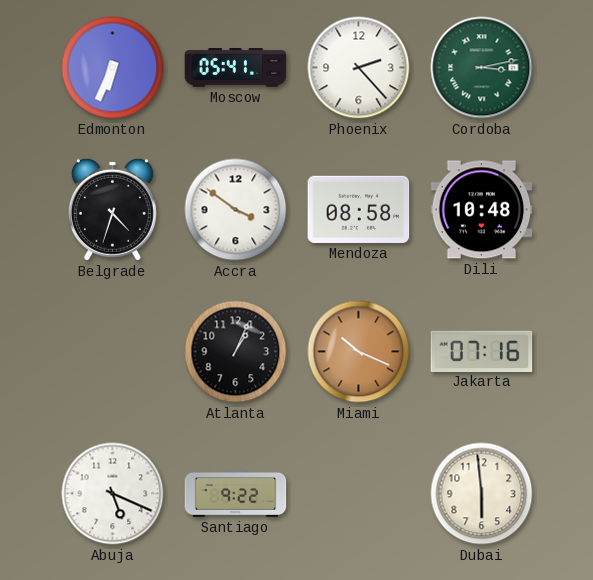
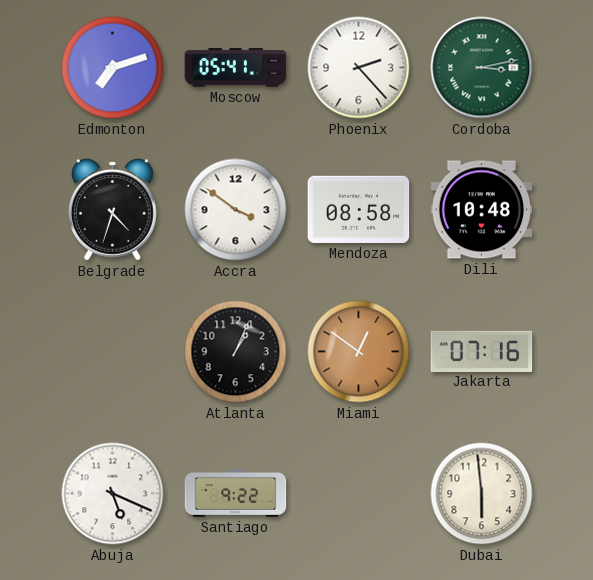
Edmonton: 6:34 -> 7:12
Miami: 10:19 -> 12:51
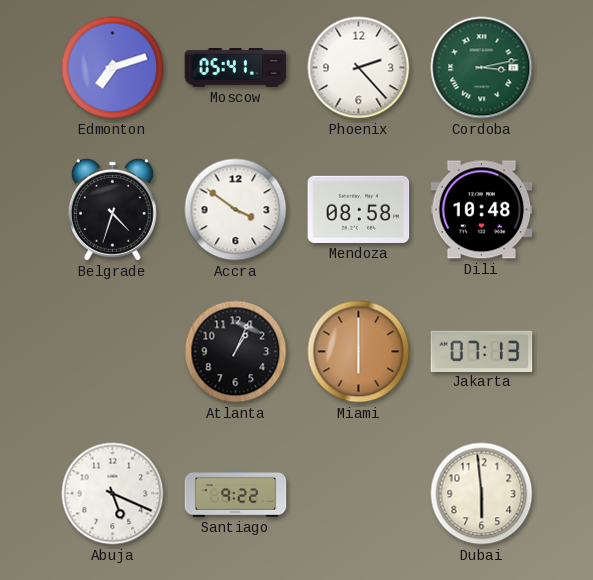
Miami: 12:51 -> 6:00
Jakarta: 07:16 -> 07:13
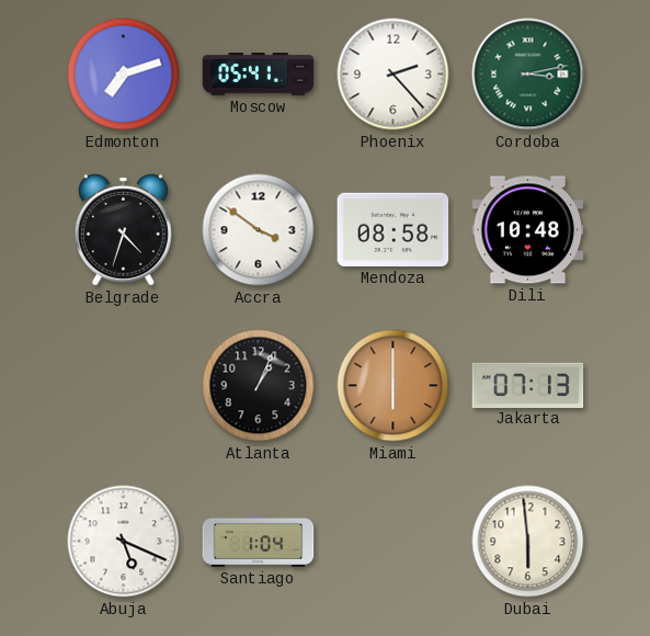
Santiago: 9:22 -> 1:04
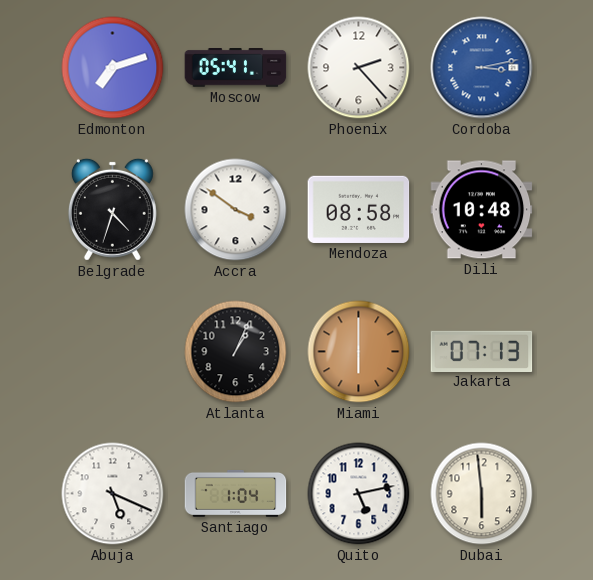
Cordoba dial: green -> blue
Quito: none -> 5:13
